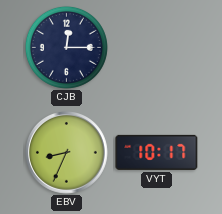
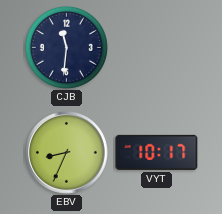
CJB: 12:15 -> 11:31
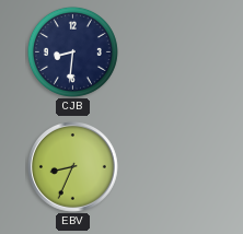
CJB: 11:31 -> 8:31
VYT: 10:17 -> none
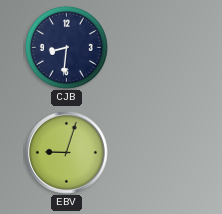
EBV: 8:34 -> 9:03
